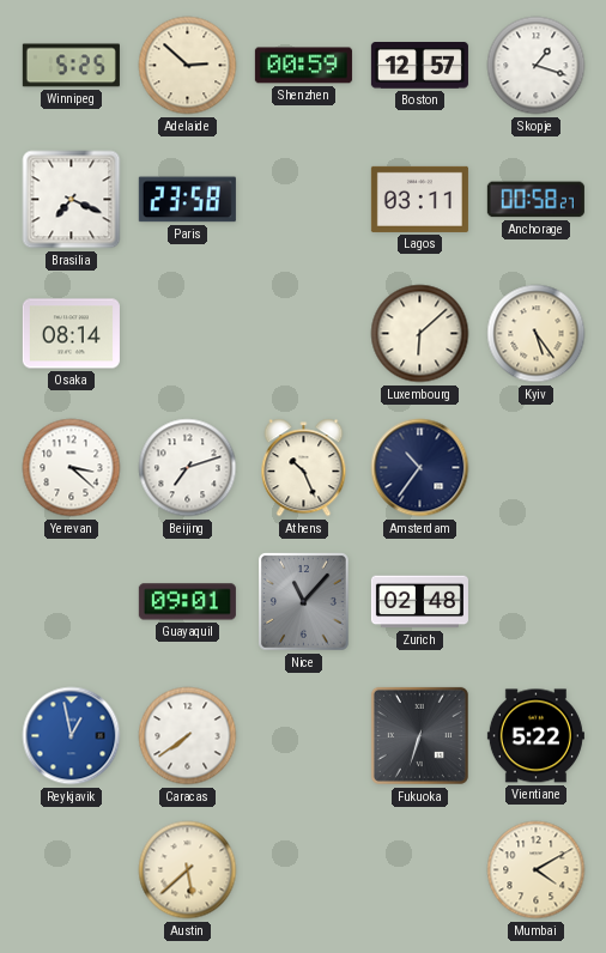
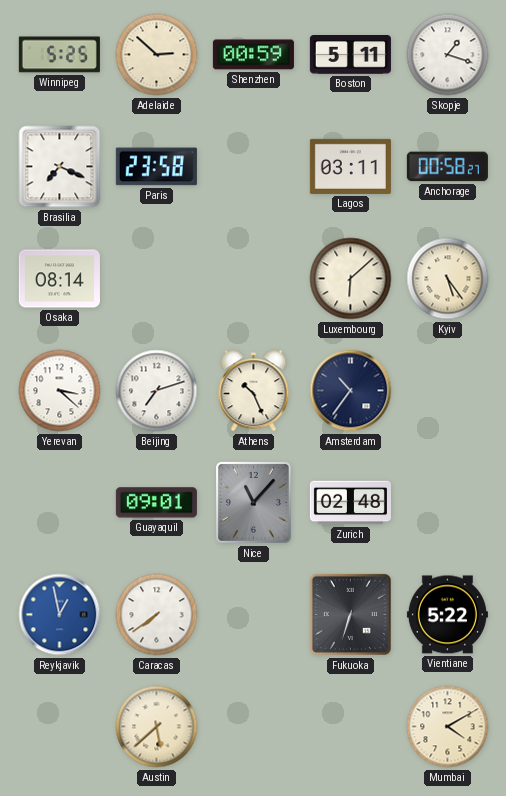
Boston: 12:57 -> 5:11
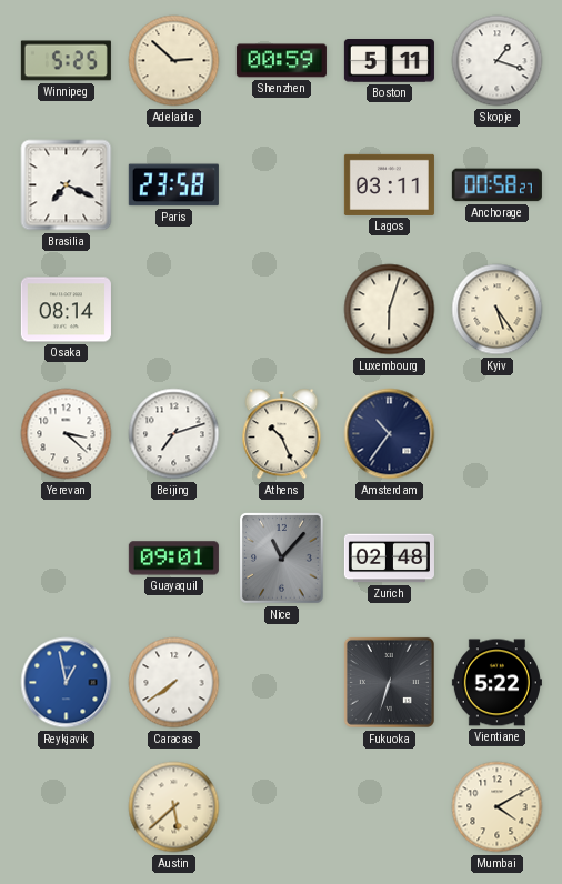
Luxembourg: 6:08 -> 6:03
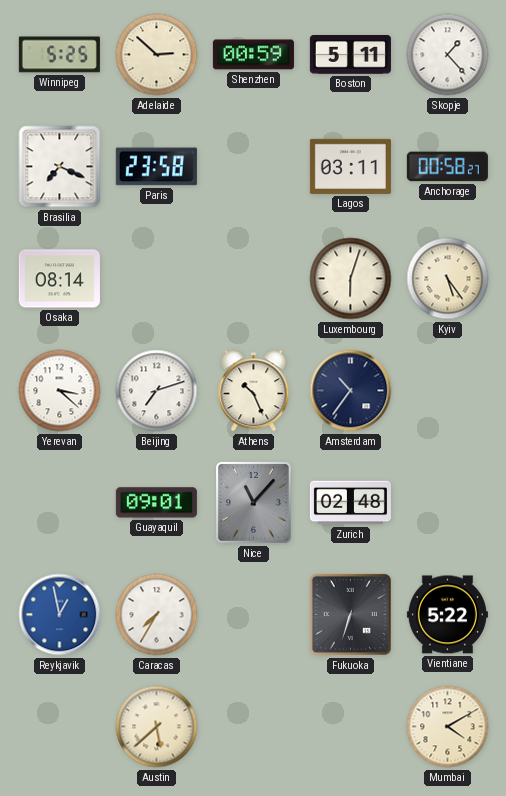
Skopje: 1:18 -> 1:23
Caracas: 7:39 -> 7:35
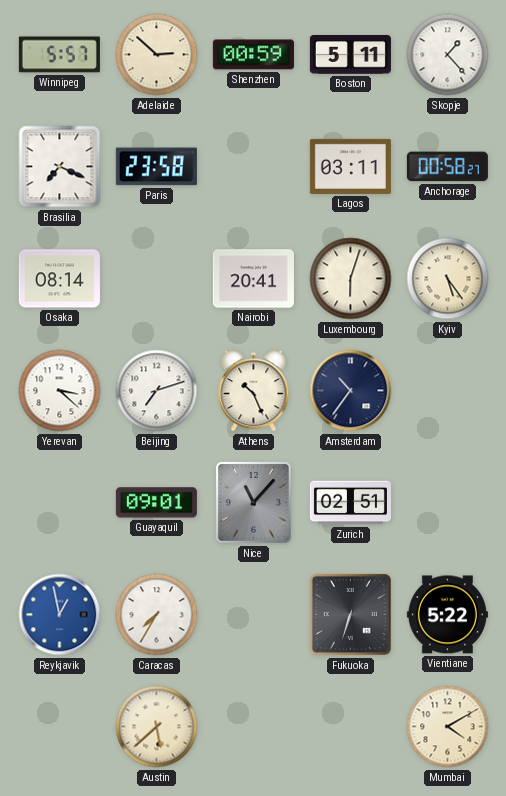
Winnipeg: 5:25 -> 5:57
Nairobi: none -> 20:41
Zurich: 02:48 -> 02:51
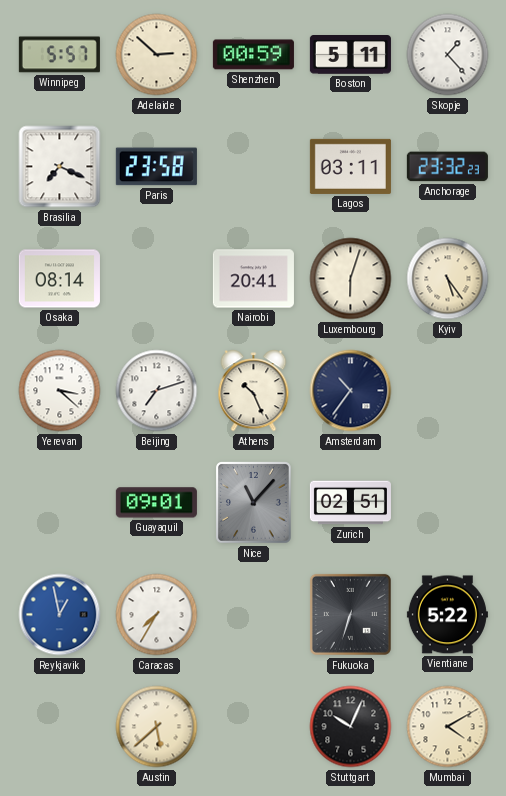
Anchorage: 00:58 -> 23:32
Stuttgart: none -> 10:04
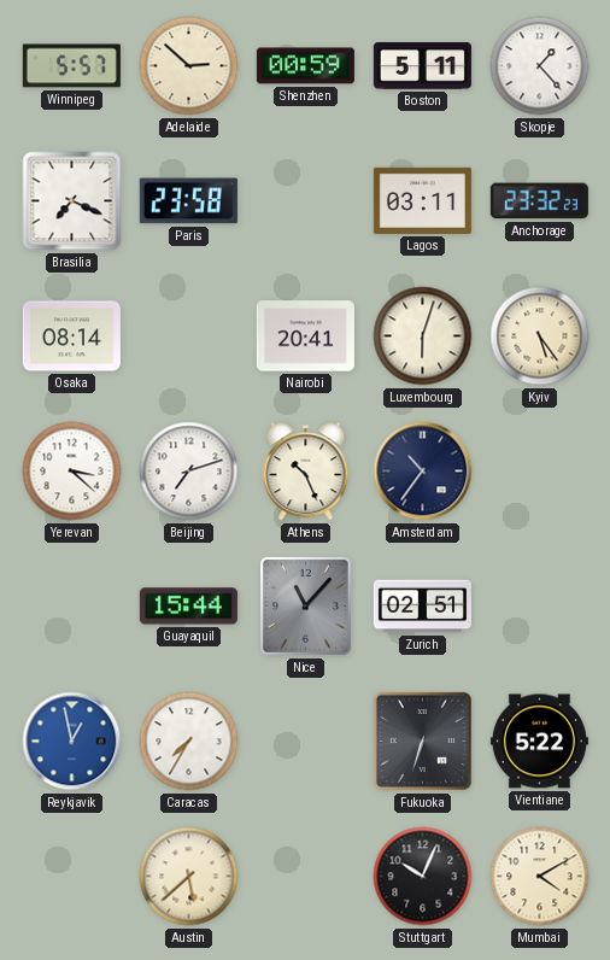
Guayaquil: 09:01 -> 15:44
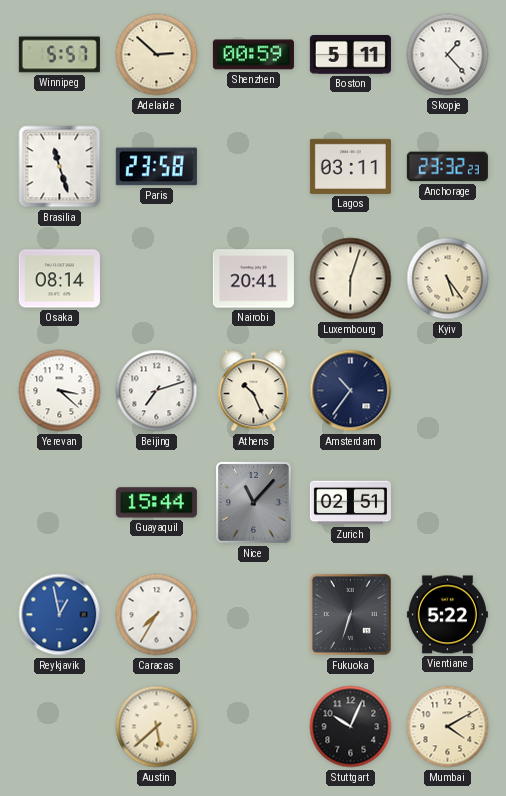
Brasilia: 7:19 -> 11:27
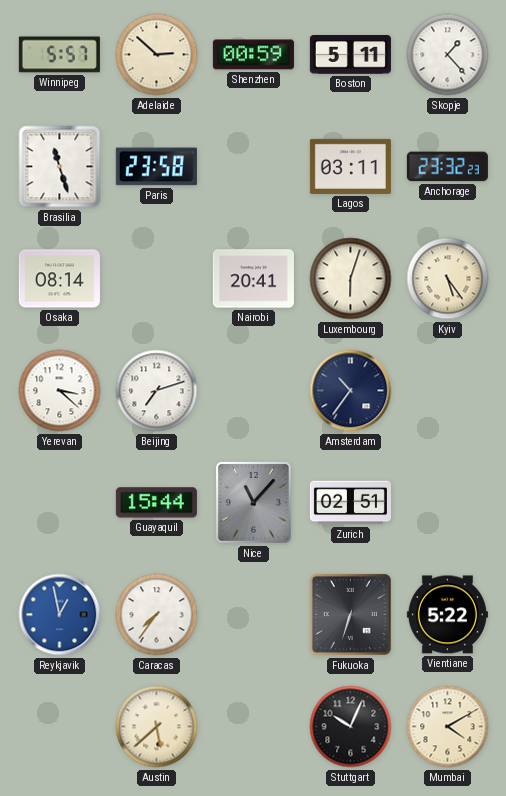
Athens: 10:26 -> none
Caracas: 7:35 -> 7:36
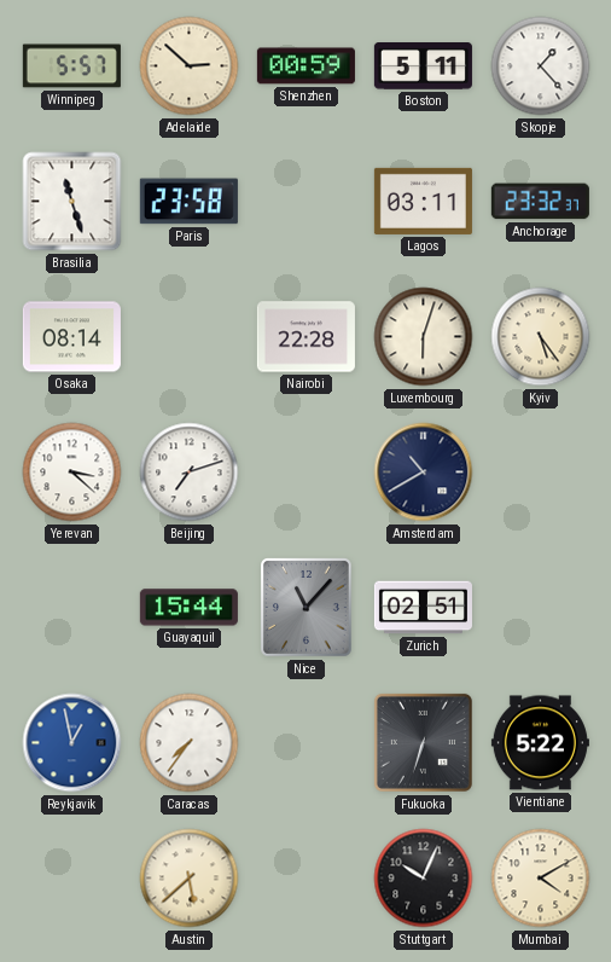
Anchorage: 23:32:23 -> 23:32:37
Nairobi: 20:41 -> 22:28
Amsterdam: 10:36 -> 10:40
